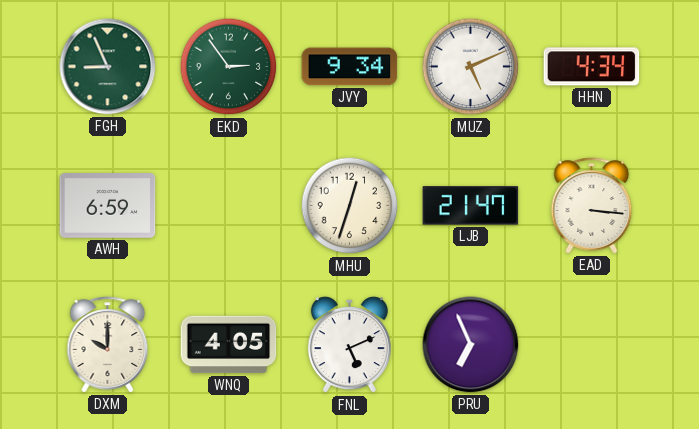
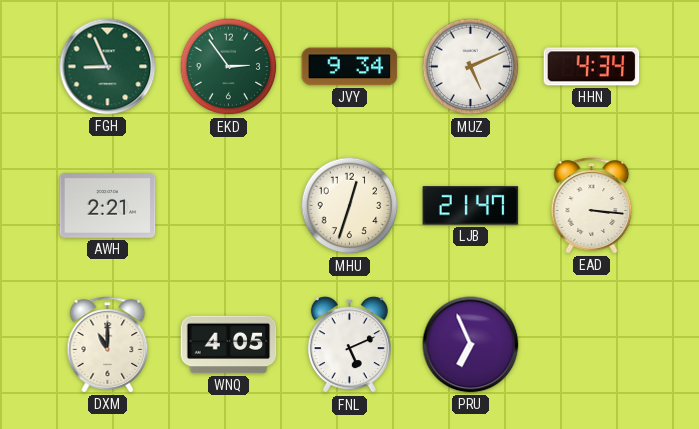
AWH: 6:59 -> 2:21
DXM: 10:00 -> 11:00
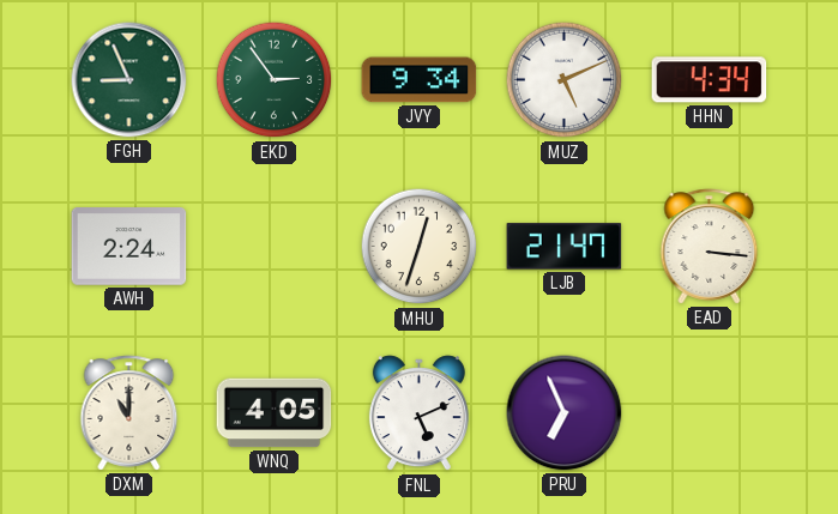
AWH: 2:21 -> 2:24
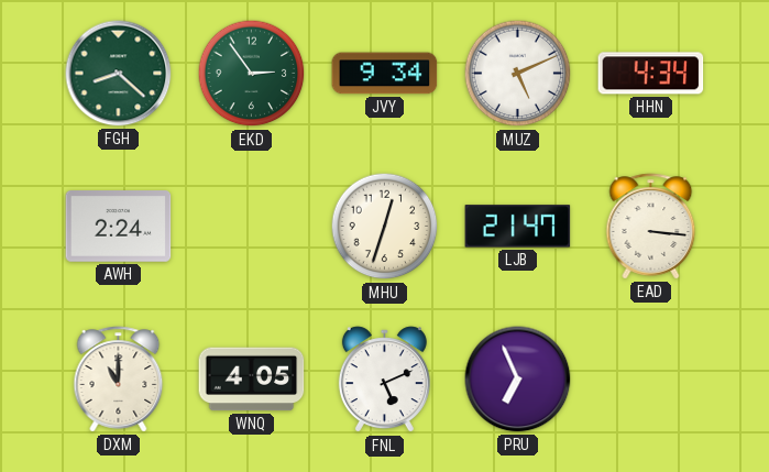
FGH: 8:56 -> 8:22
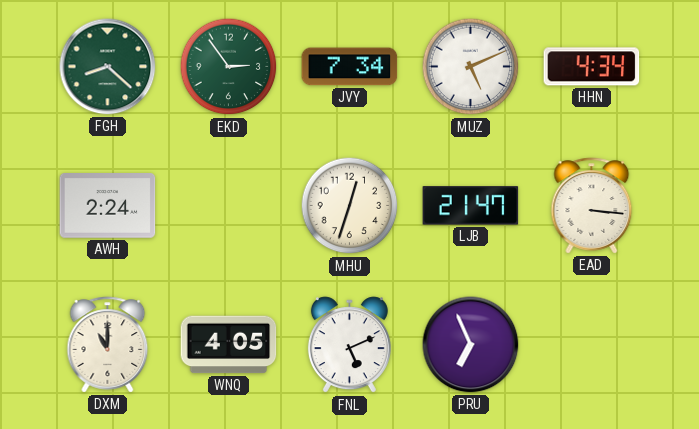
JVY: 9:34 -> 7:34
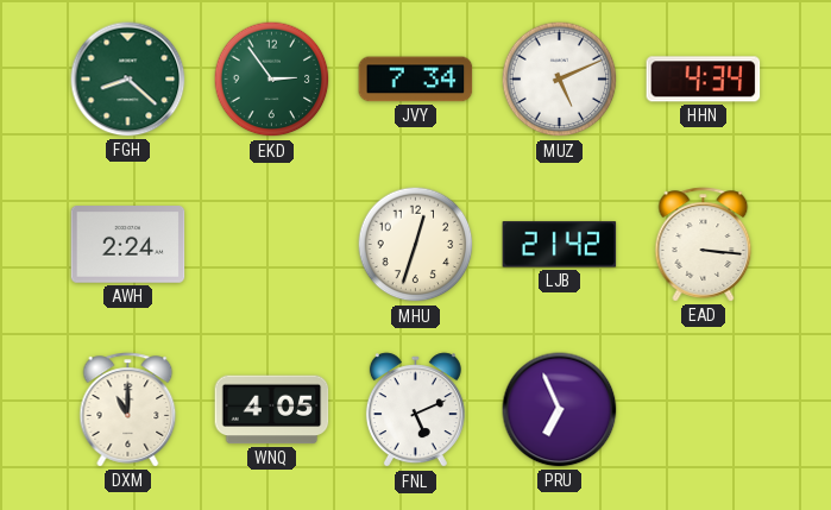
LJB: 21:47 -> 21:42
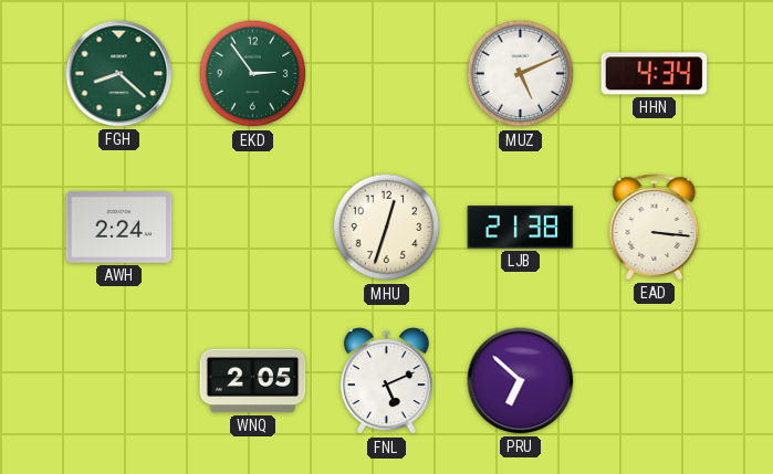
JVY: 7:34 -> none
LJB: 21:42 -> 21:38
DXM: 11:00 -> none
WNQ: 4:05 -> 2:05
PRU: 6:56 -> 6:52
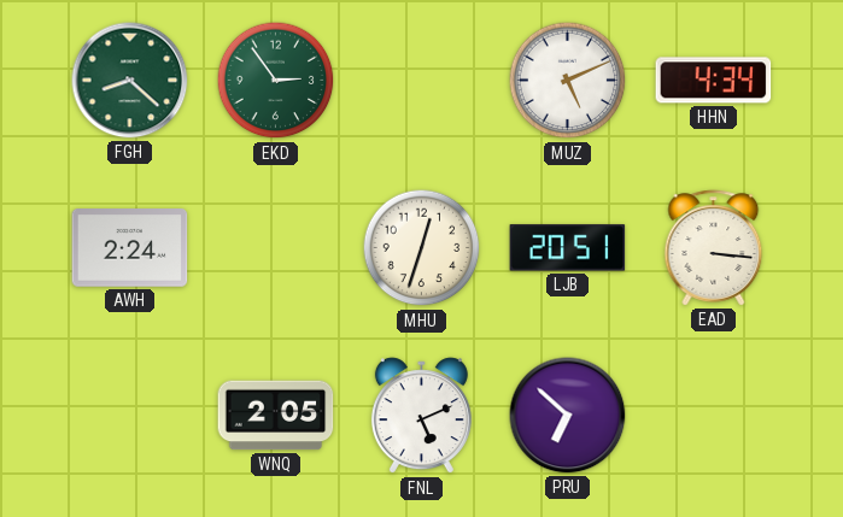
LJB: 21:38 -> 20:51
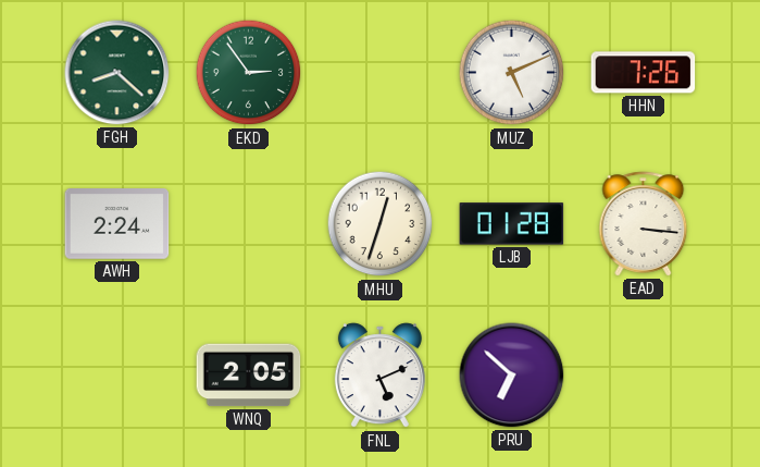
HHN: 4:34 -> 7:26
LJB: 20:51 -> 01:28
